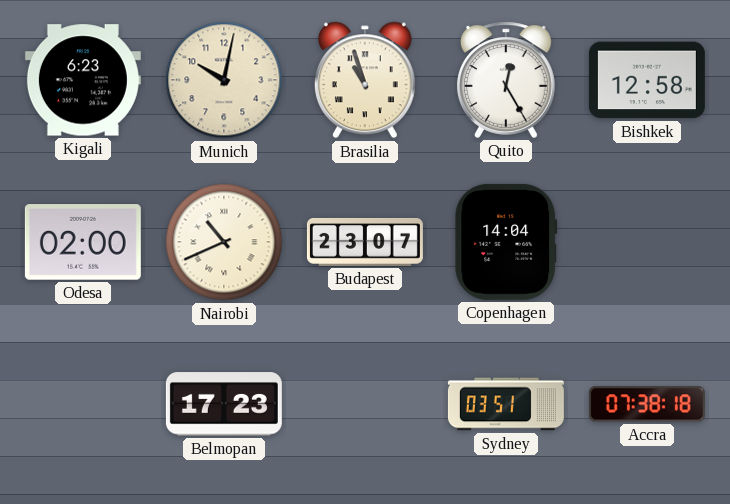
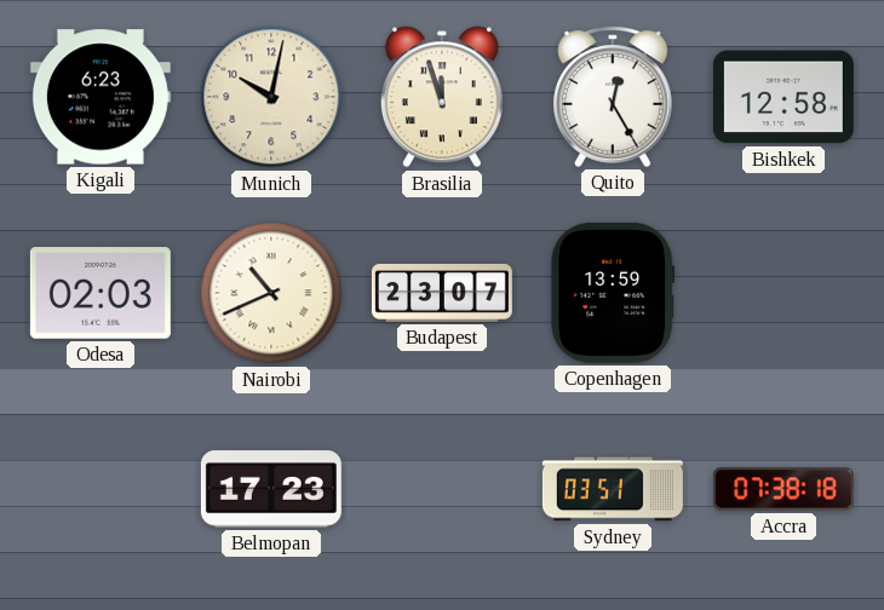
Brasilia: 10:57 -> 11:57
Odesa: 02:00 -> 02:03
Copenhagen: 14:04 -> 13:59
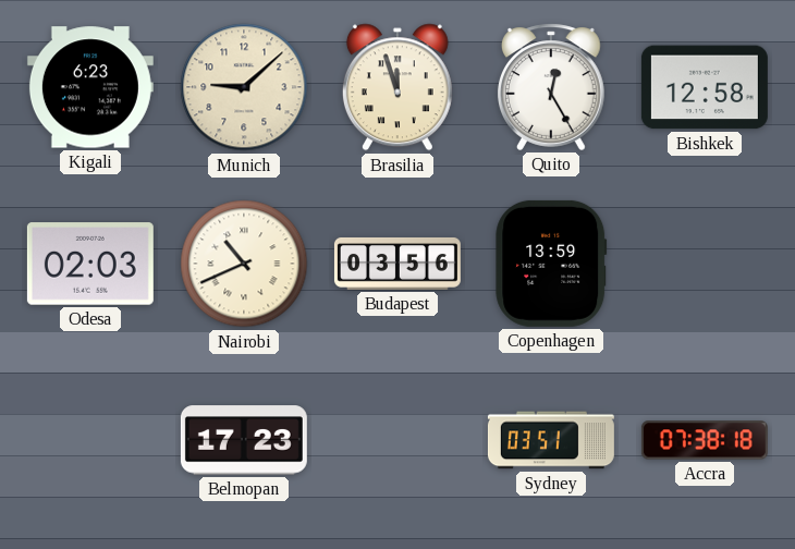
Munich: 10:02 -> 9:08
Budapest: 23:07 -> 03:56
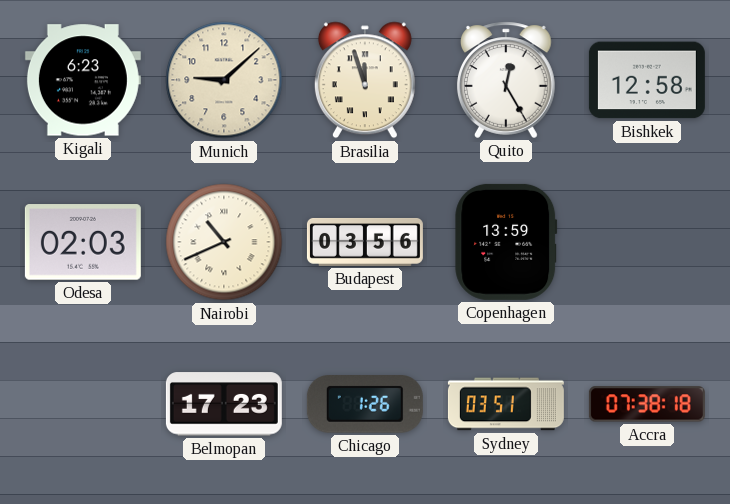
Chicago: none -> 1:26
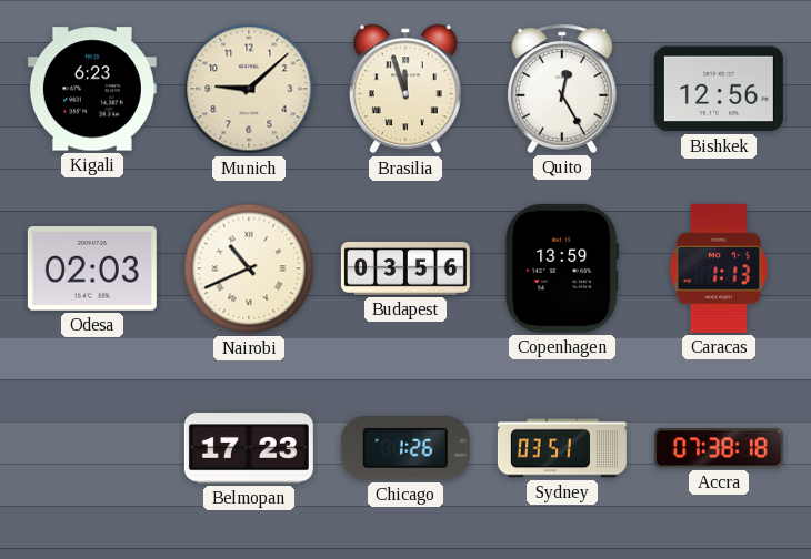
Bishkek: 12:58 -> 12:56
Caracas: none -> 1:13
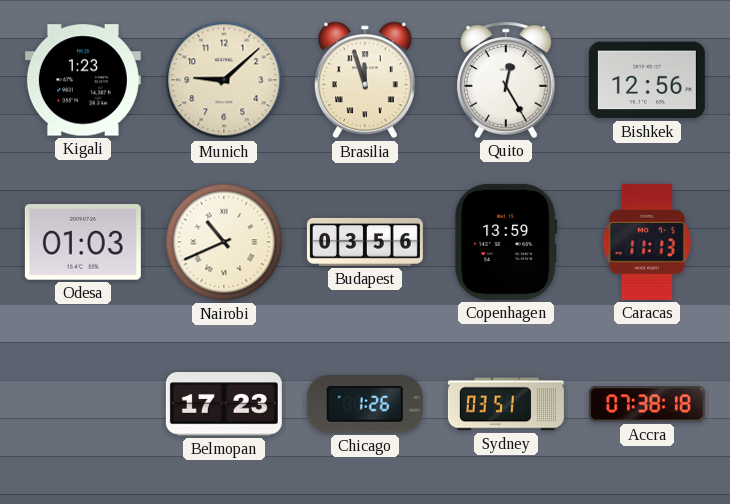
Kigali: 6:23 -> 1:23
Odesa: 02:03 -> 01:03
Caracas: 1:13 -> 11:13
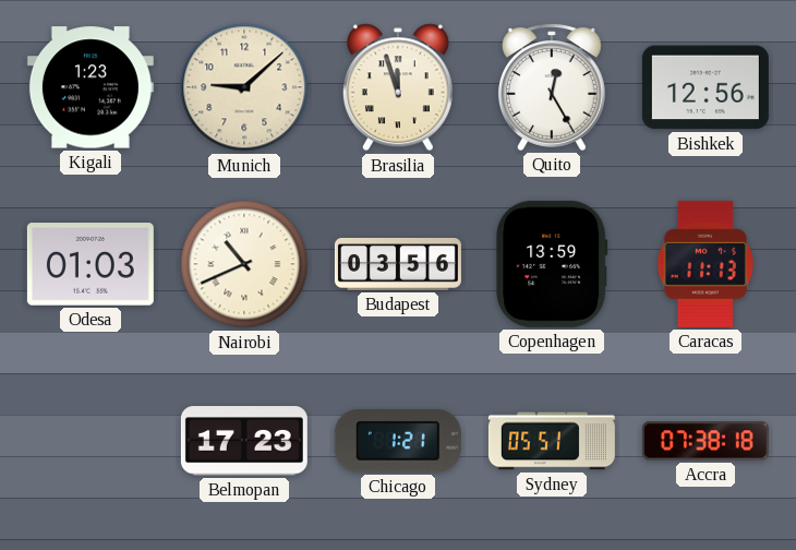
Chicago: 1:26 -> 1:21
Sydney: 03:51 -> 05:51
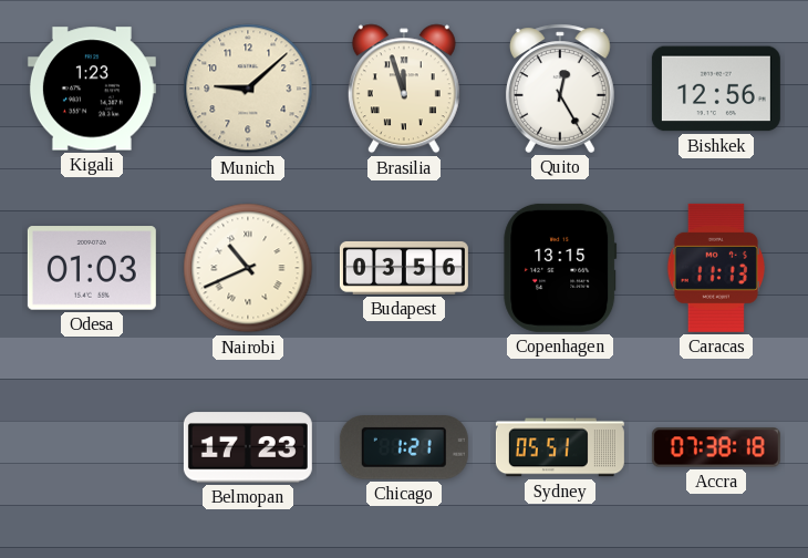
Copenhagen: 13:59 -> 13:15
